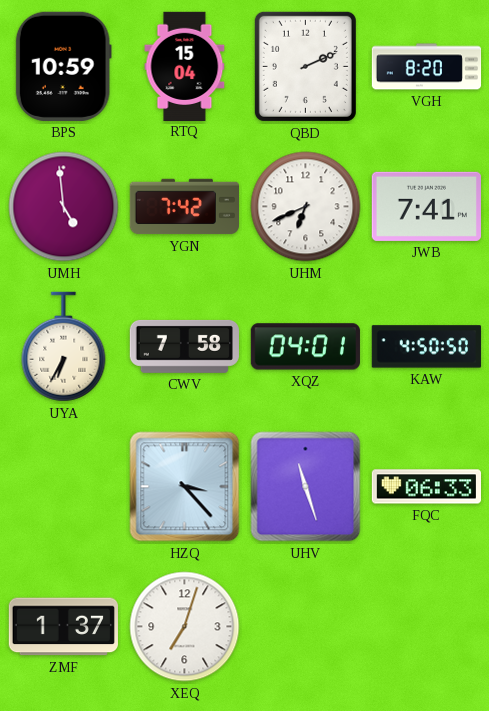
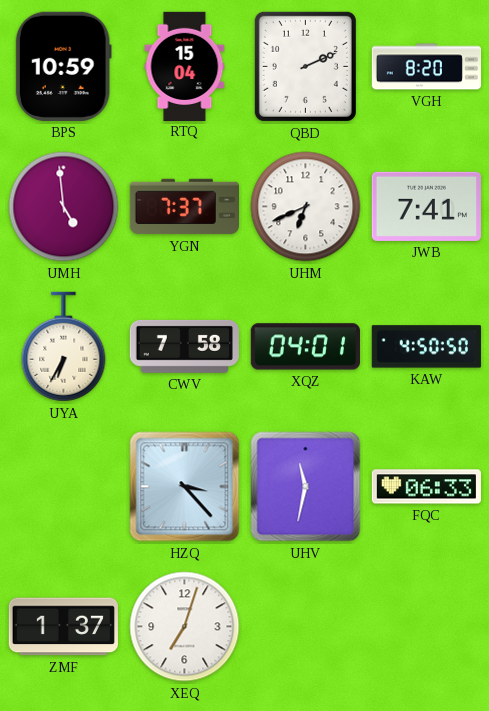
YGN: 7:42 -> 7:37
UHV: 11:27 -> 11:32
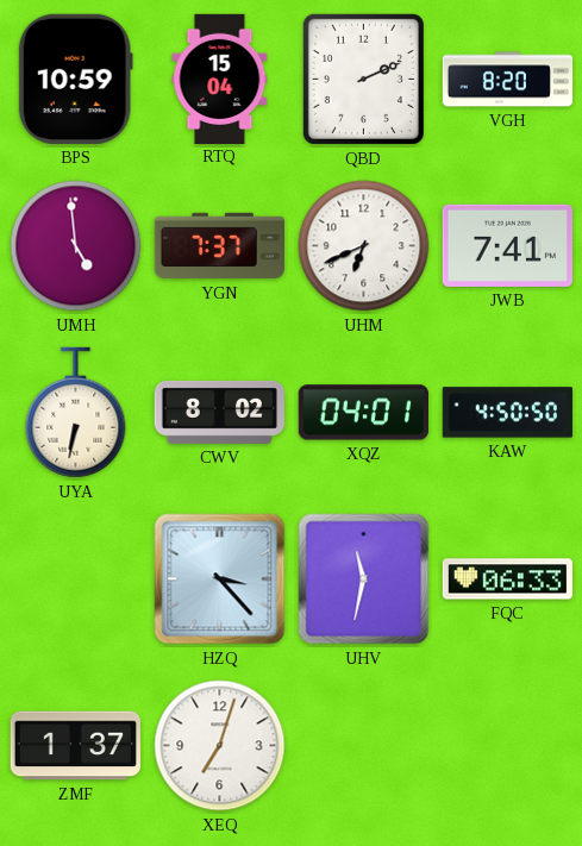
UYA: 6:35 -> 6:32
CWV: 7:58 -> 8:02
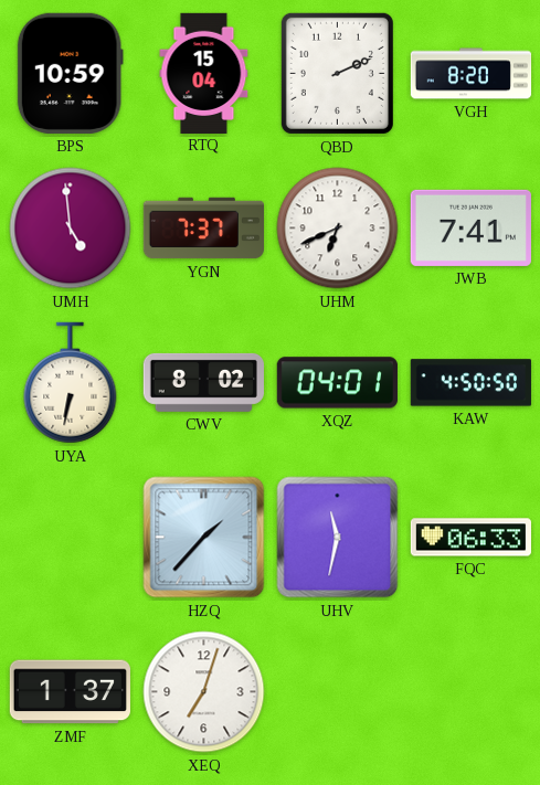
HZQ: 3:23 -> 1:37
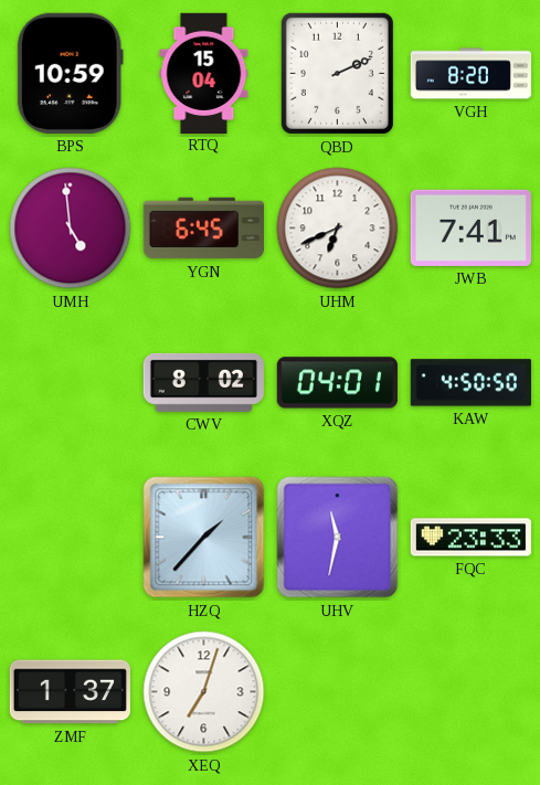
YGN: 7:37 -> 6:45
UYA: 6:32 -> none
FQC: 06:33 -> 23:33
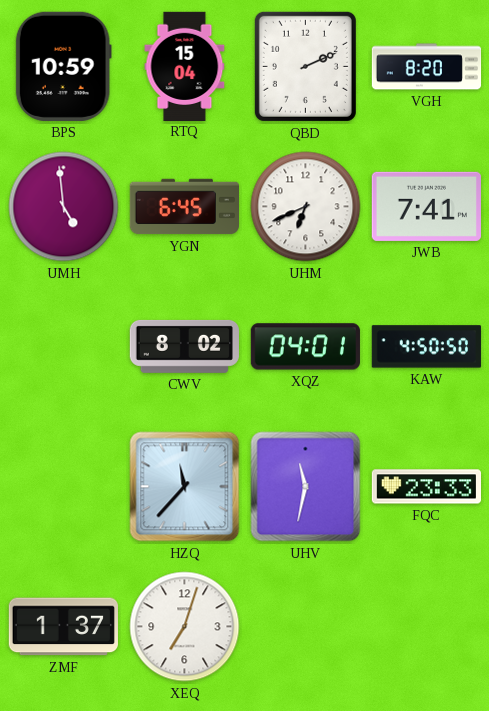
HZQ: 1:37 -> 11:37
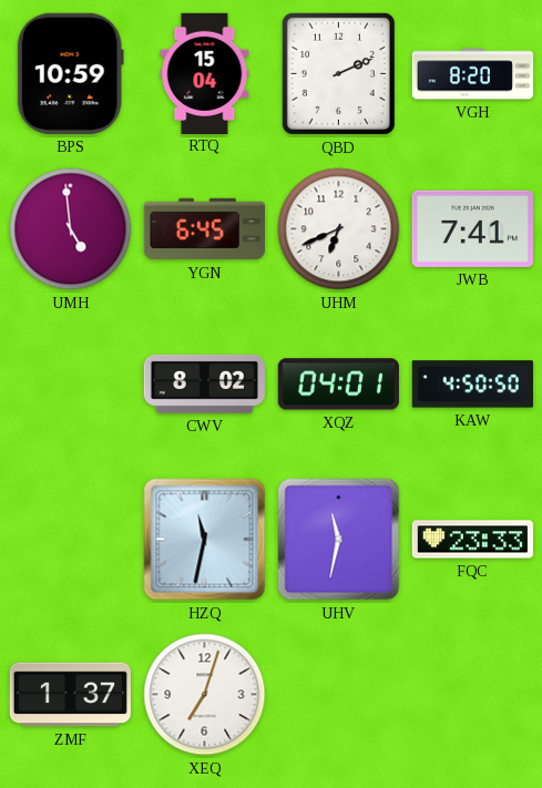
HZQ: 11:37 -> 11:32
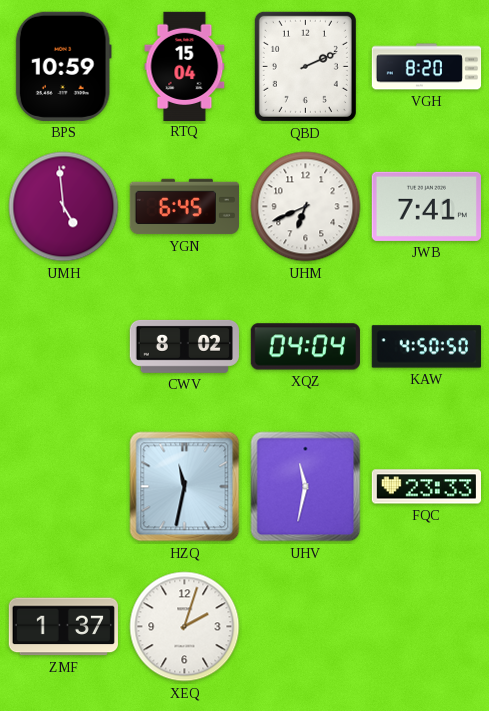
XQZ: 04:01 -> 04:04
XEQ: 7:03 -> 2:03
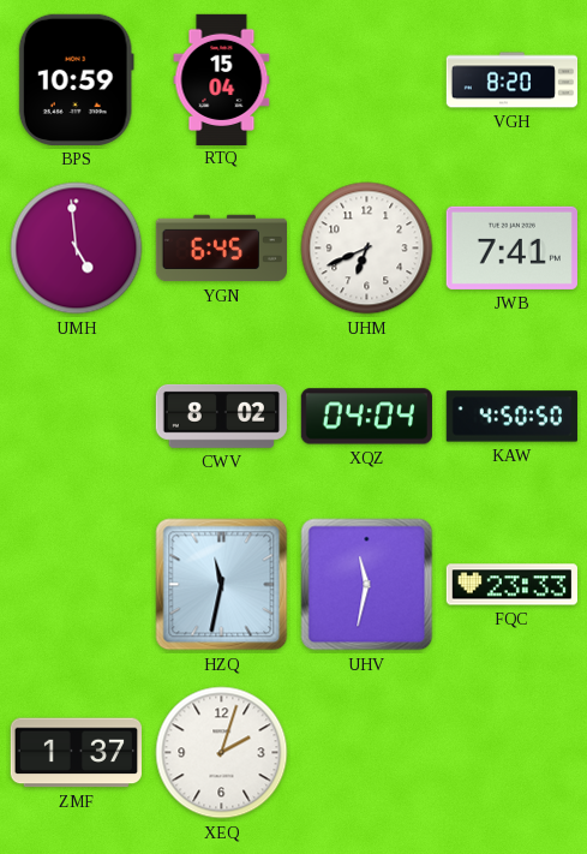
QBD: 2:11 -> none
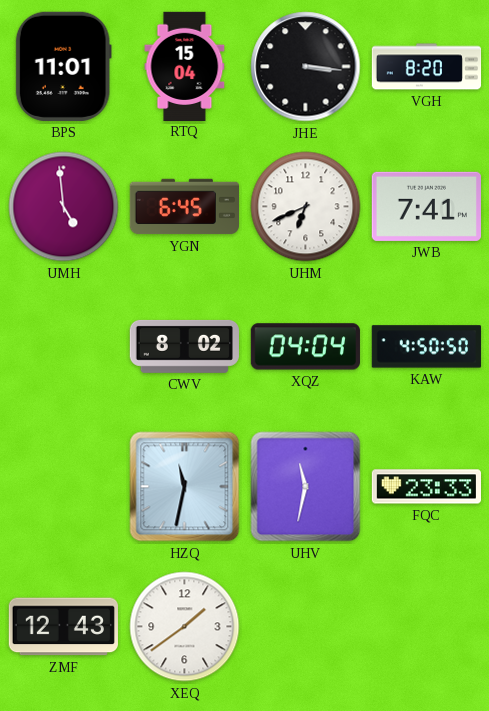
BPS: 10:59 -> 11:01
JHE: none -> 3:16
ZMF: 1:37 -> 12:43
XEQ: 2:03 -> 1:39
